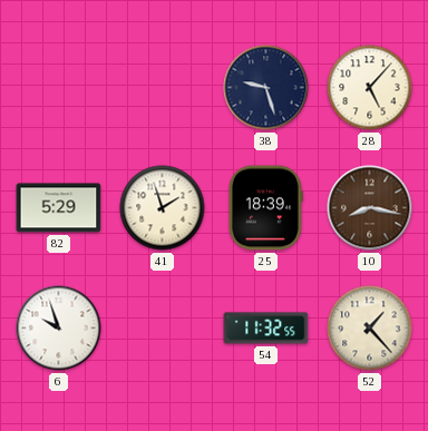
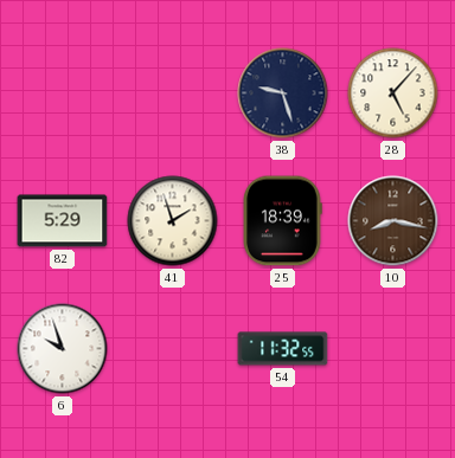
52: 1:23 -> none
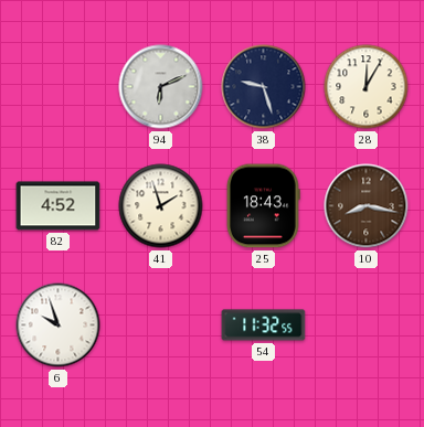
94: none -> 6:11
28: 5:07 -> 12:05
82: 5:29 -> 4:52
25: 18:39 -> 18:43
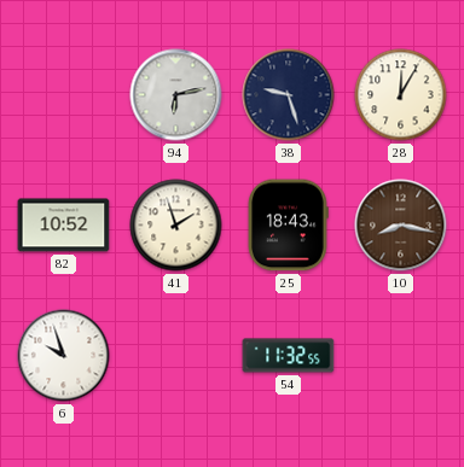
94: 6:11 -> 6:13
82: 4:52 -> 10:52
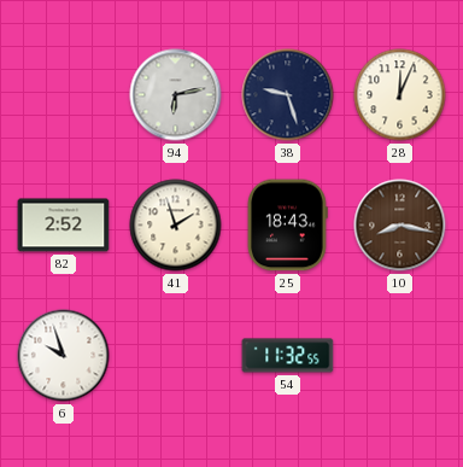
28: 12:05 -> 12:04
82: 10:52 -> 2:52
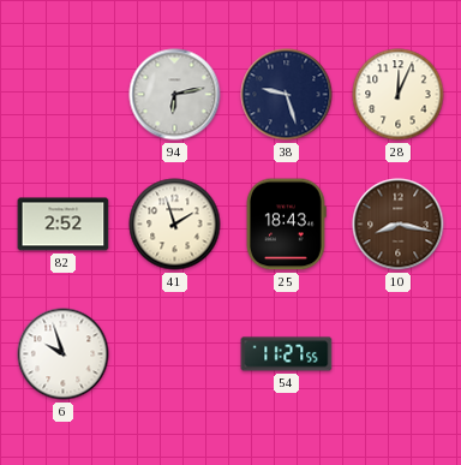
54: 11:32 -> 11:27
